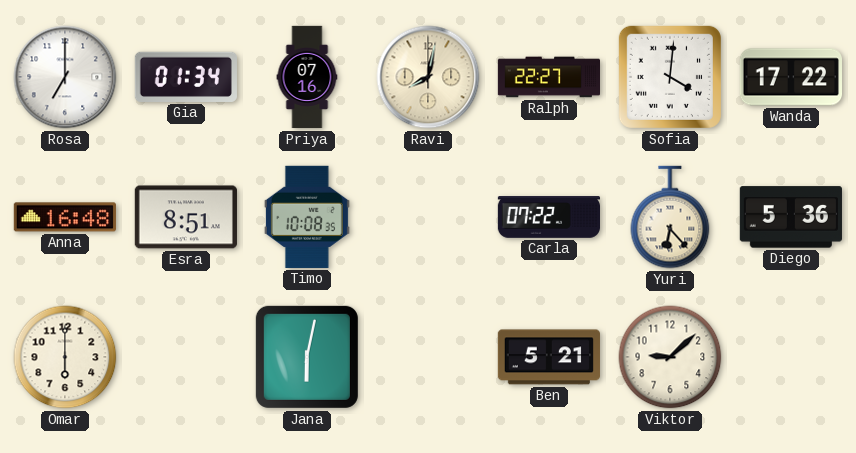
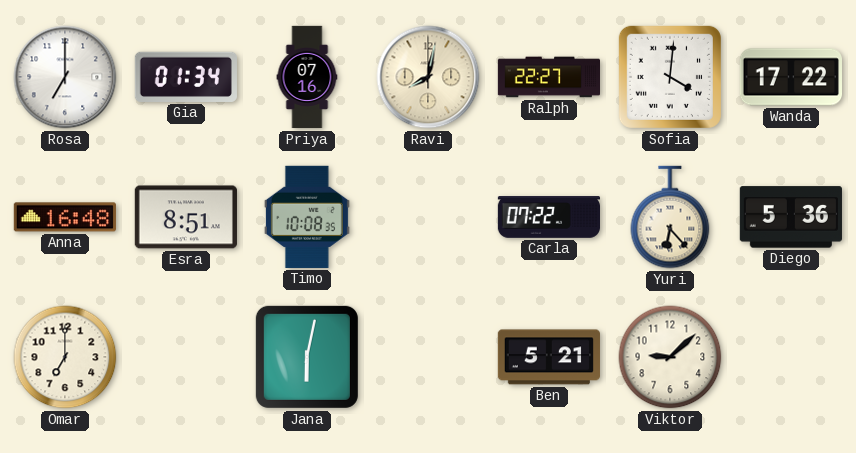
Omar: 6:00 -> 7:00
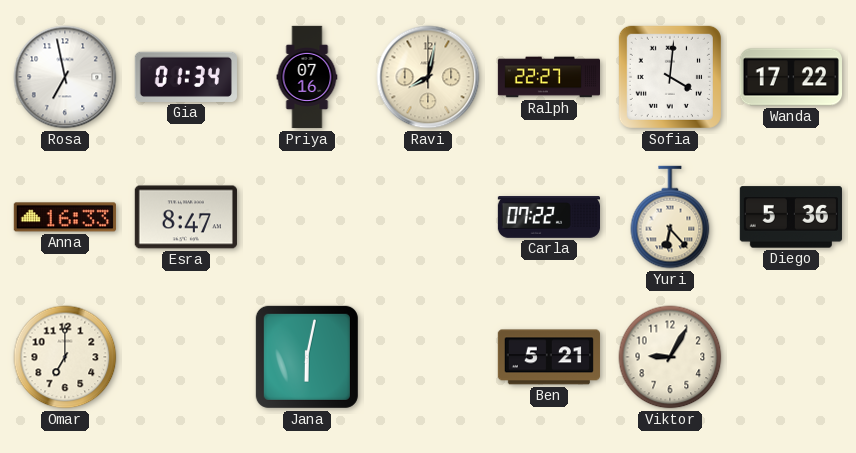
Rosa: 7:00 -> 6:58
Anna: 16:48 -> 16:33
Esra: 8:51 -> 8:47
Timo: 10:08 -> none
Viktor: 9:08 -> 9:05
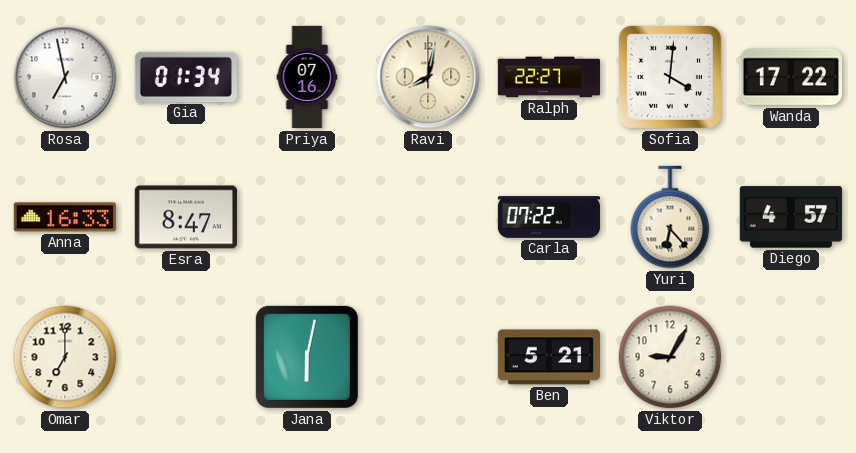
Diego: 5:36 -> 4:57
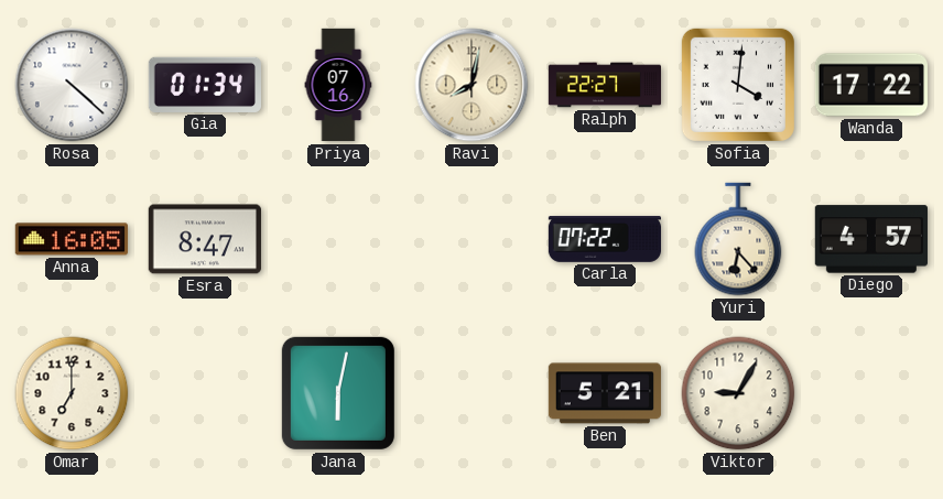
Rosa: 6:58 -> 4:22
Anna: 16:33 -> 16:05
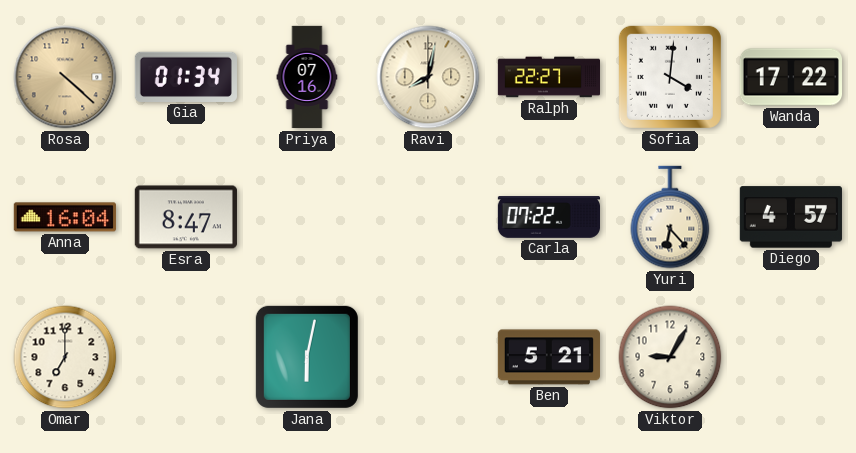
Rosa dial: white -> champagne
Anna: 16:05 -> 16:04
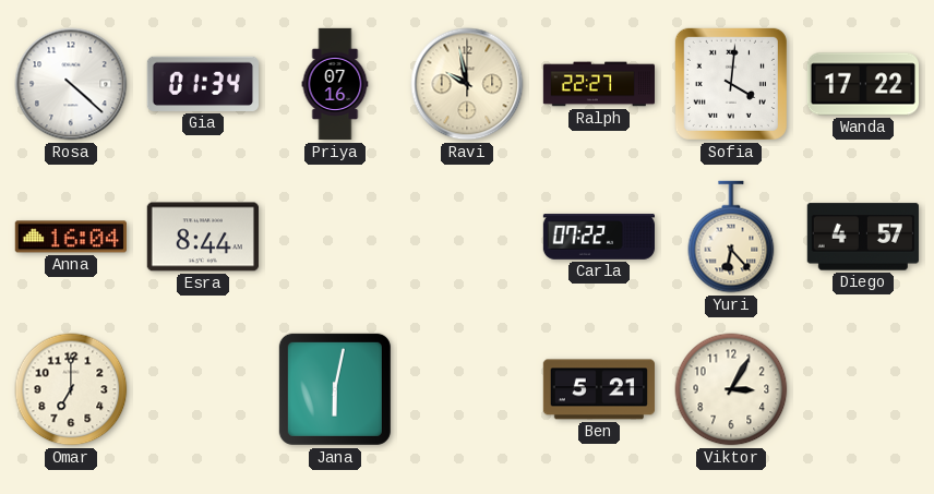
Rosa dial: champagne -> white
Ravi: 8:02 -> 9:58
Esra: 8:47 -> 8:44
Viktor: 9:05 -> 3:05
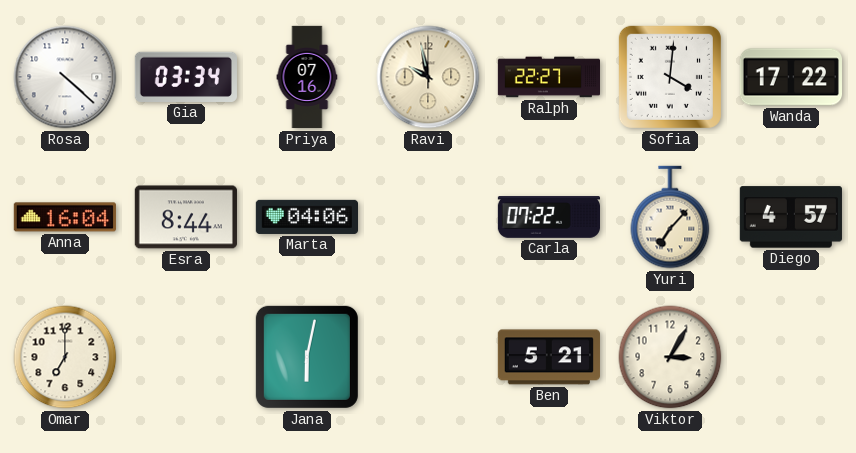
Gia: 01:34 -> 03:34
Marta: none -> 04:06
Yuri: 6:23 -> 7:07
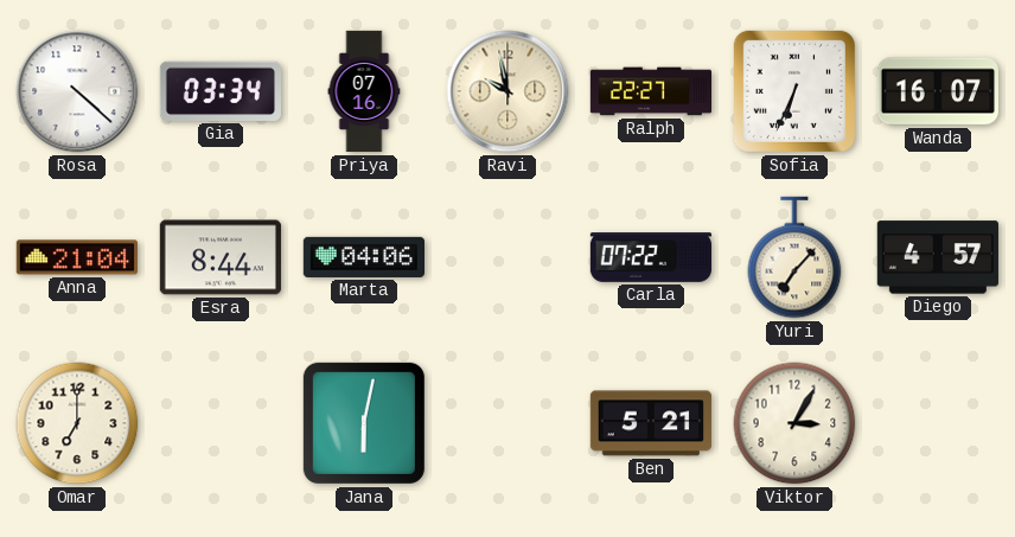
Sofia: 4:01 -> 6:34
Wanda: 17:22 -> 16:07
Anna: 16:04 -> 21:04
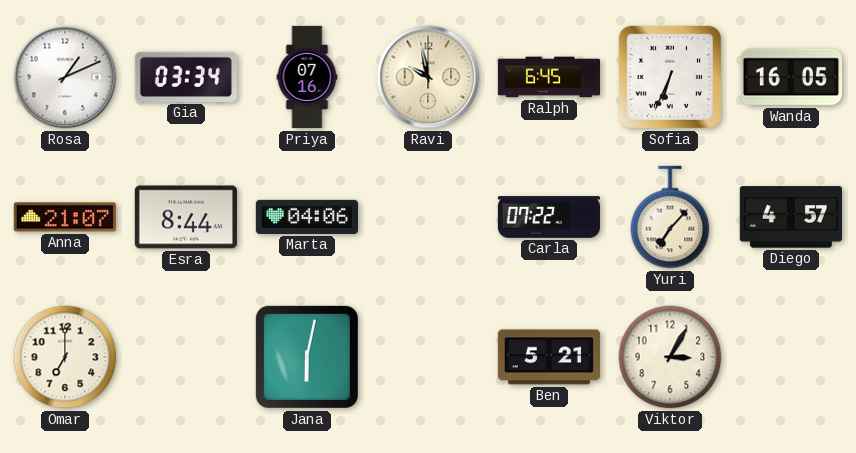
Rosa: 4:22 -> 1:11
Ralph: 22:27 -> 6:45
Wanda: 16:07 -> 16:05
Anna: 21:04 -> 21:07
